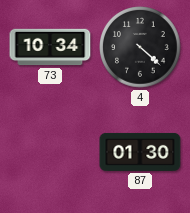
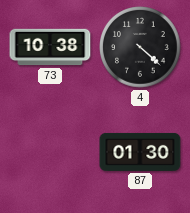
73: 10:34 -> 10:38
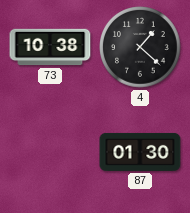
4: 4:22 -> 1:22
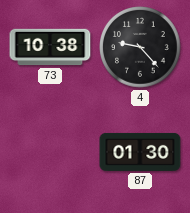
4: 1:22 -> 9:23
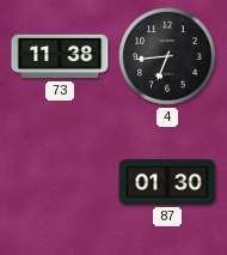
73: 10:38 -> 11:38
4: 9:23 -> 6:44
